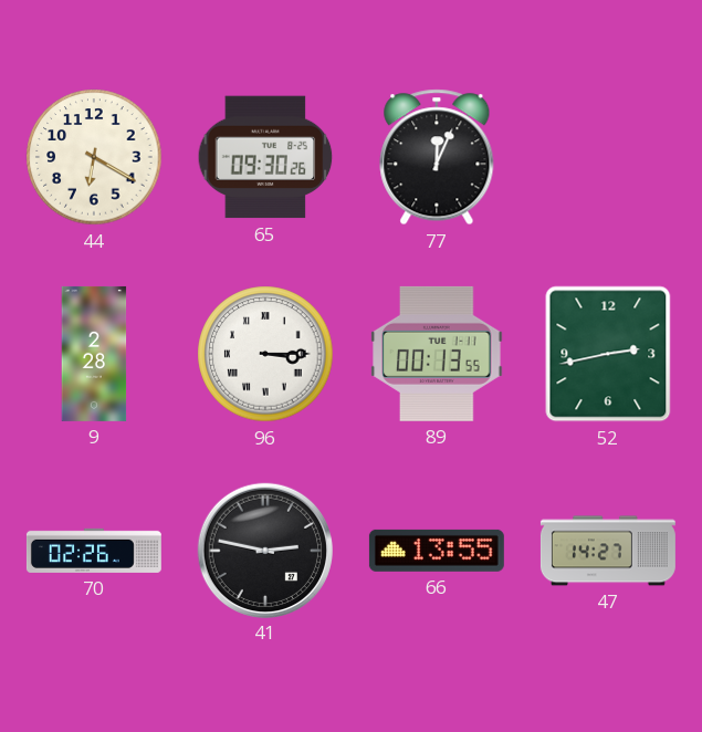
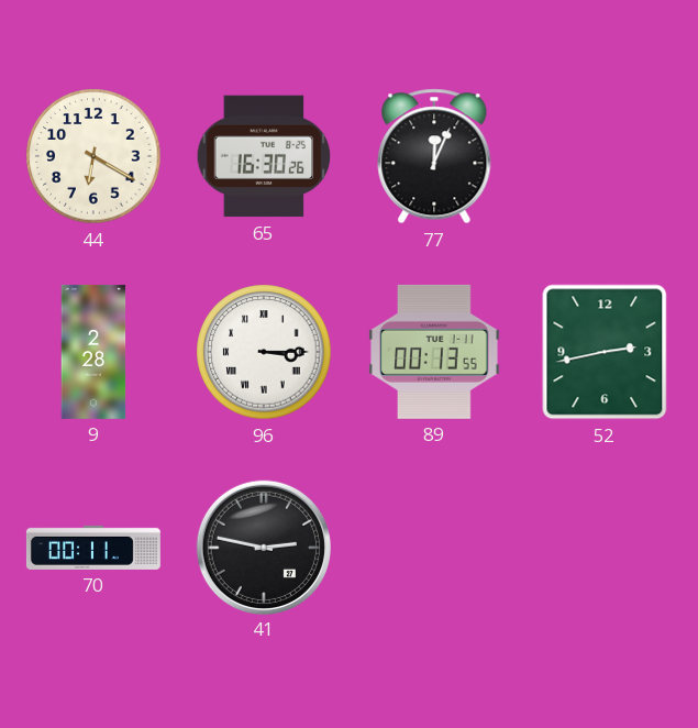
65: 09:30 -> 16:30
70: 02:26 -> 00:11
66: 13:55 -> none
47: 14:27 -> none
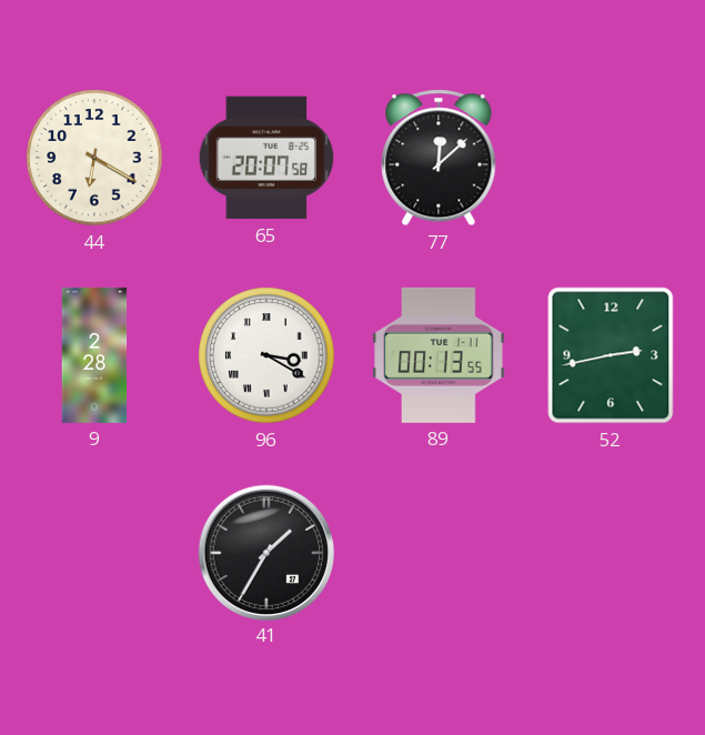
65: 16:30 -> 20:07
77: 12:04 -> 12:08
96: 3:15 -> 3:20
70: 00:11 -> none
41: 2:47 -> 1:35
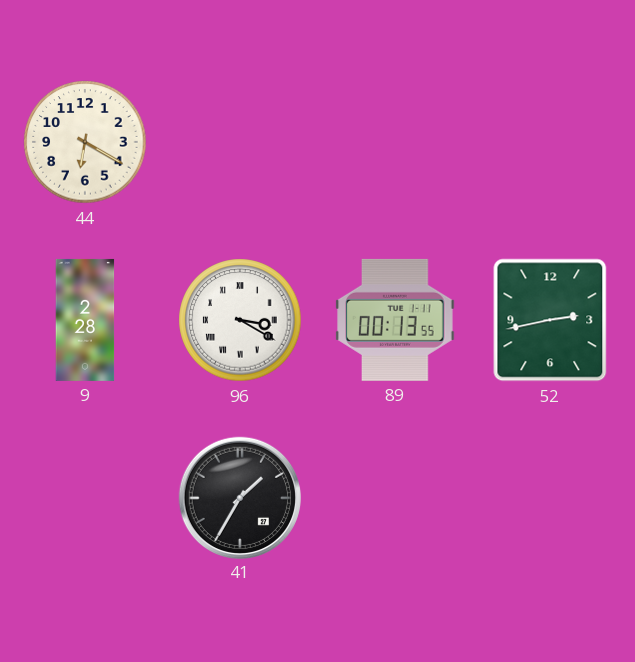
65: 20:07 -> none
77: 12:08 -> none
